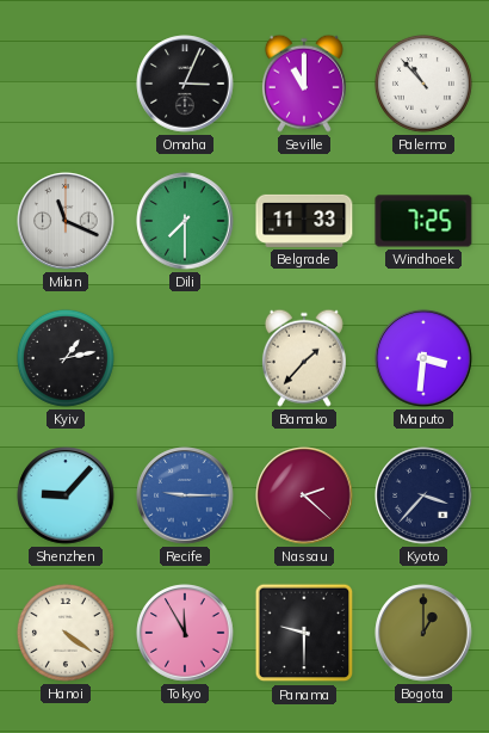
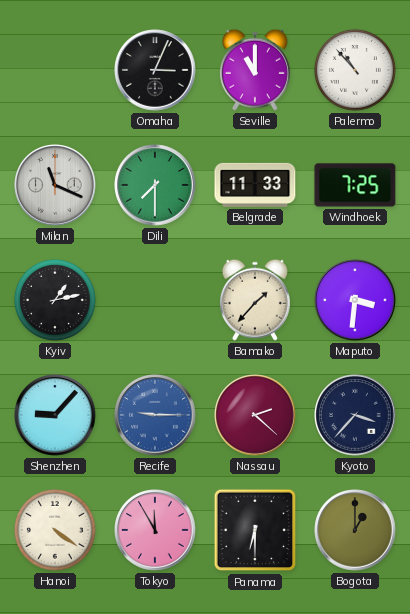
Panama: 9:30 -> 6:30
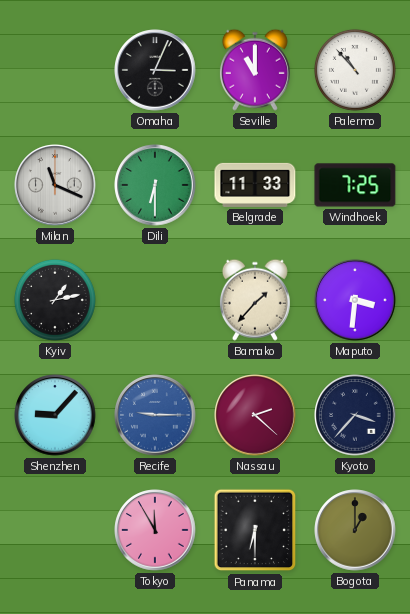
Dili: 7:30 -> 6:30
Hanoi: 4:21 -> none
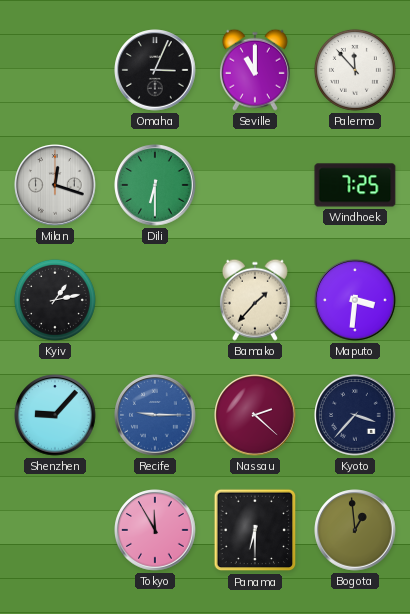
Palermo: 10:53 -> 11:53
Milan: 11:19 -> 12:18
Belgrade: 11:33 -> none
Bogota: 1:00 -> 12:59
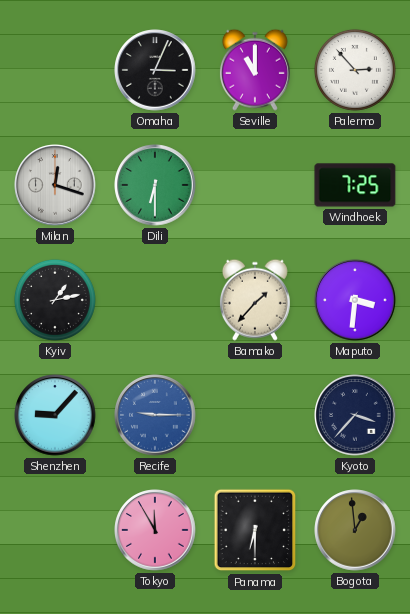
Palermo: 11:53 -> 2:53
Nassau: 2:22 -> none
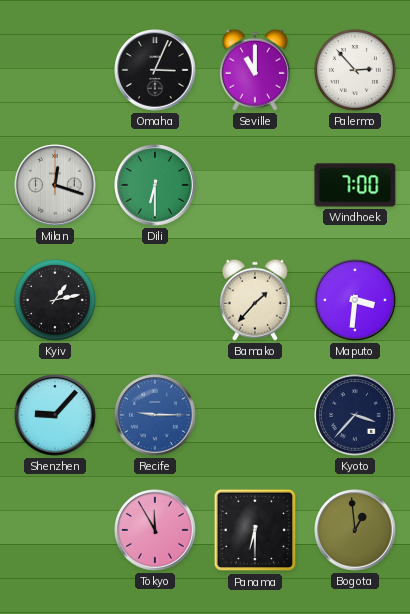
Windhoek: 7:25 -> 7:00
